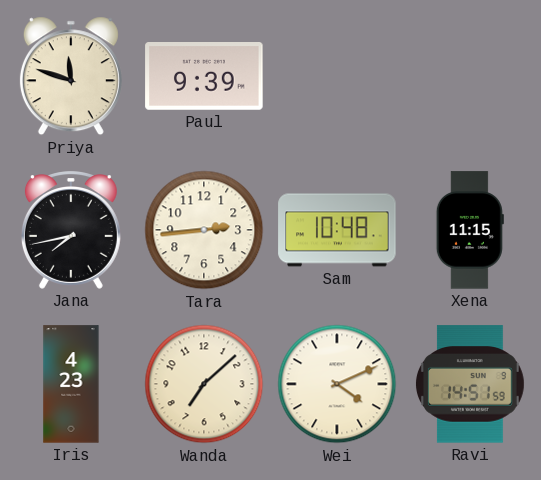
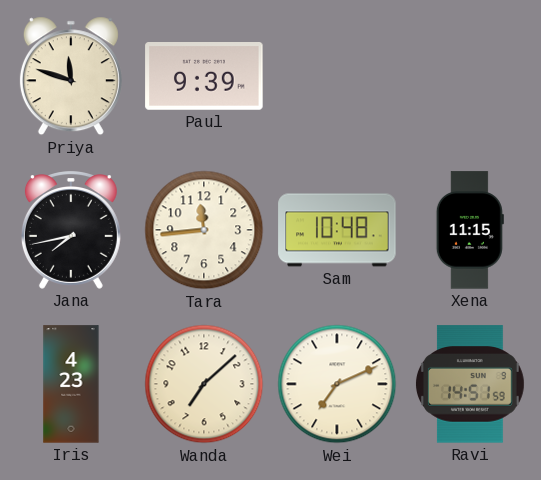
Tara: 2:44 -> 11:44
Wei: 4:11 -> 7:11
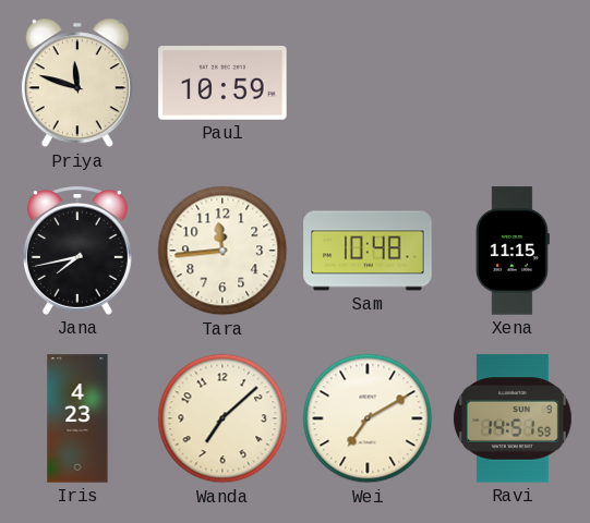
Paul: 9:39 -> 10:59
Wei: 7:11 -> 7:10
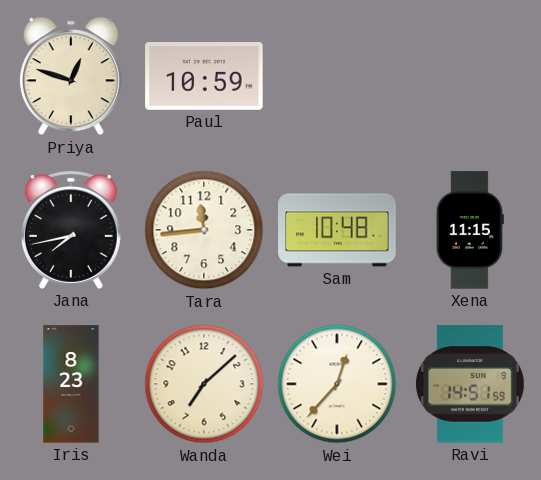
Priya: 11:48 -> 12:48
Iris: 4:23 -> 8:23
Wei: 7:10 -> 12:37
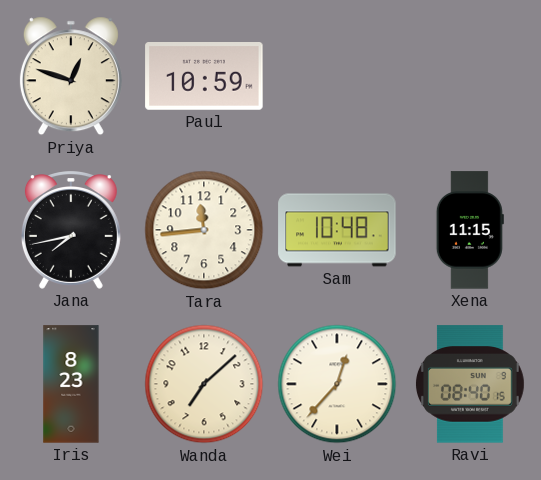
Ravi: 14:51 -> 08:40
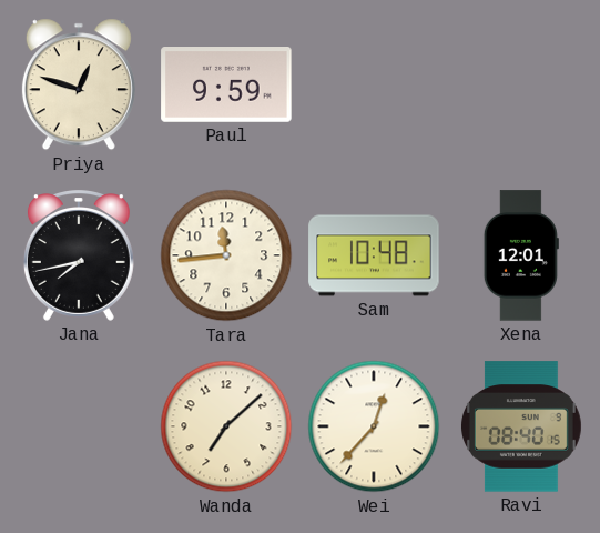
Paul: 10:59 -> 9:59
Xena: 11:15 -> 12:01
Iris: 8:23 -> none
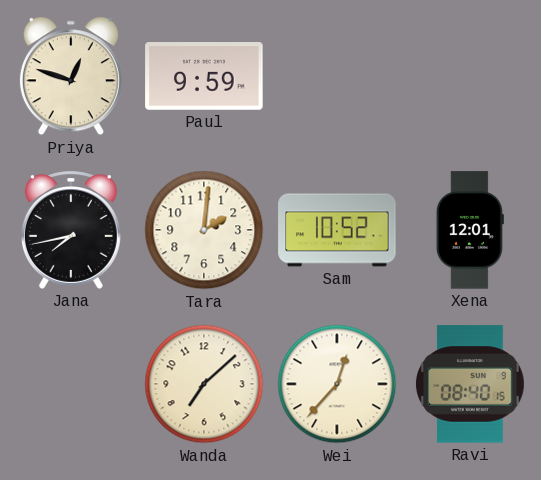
Tara: 11:44 -> 2:01
Sam: 10:48 -> 10:52
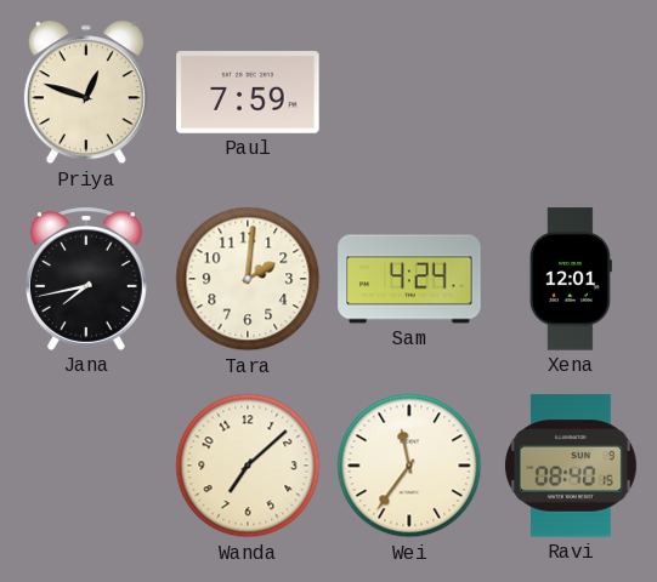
Paul: 9:59 -> 7:59
Sam: 10:52 -> 4:24
Wei: 12:37 -> 11:36
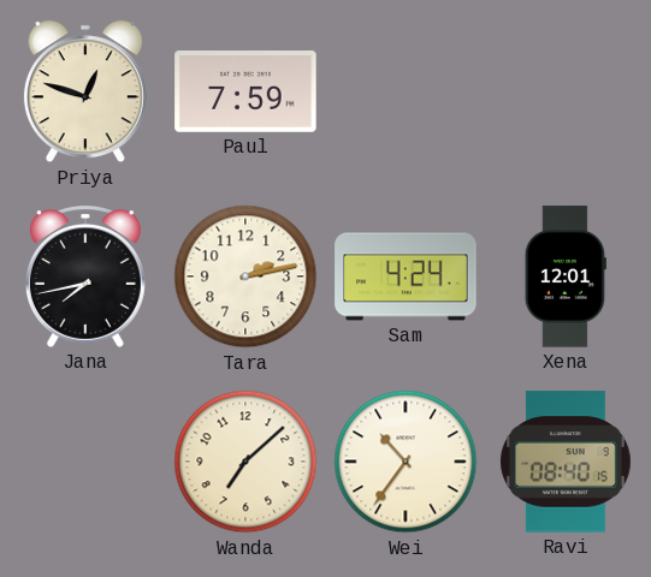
Tara: 2:01 -> 2:13
Wei: 11:36 -> 10:36
